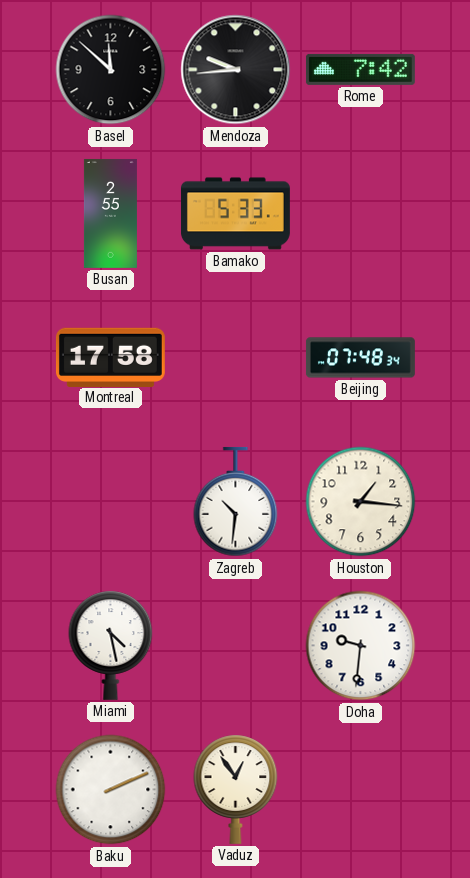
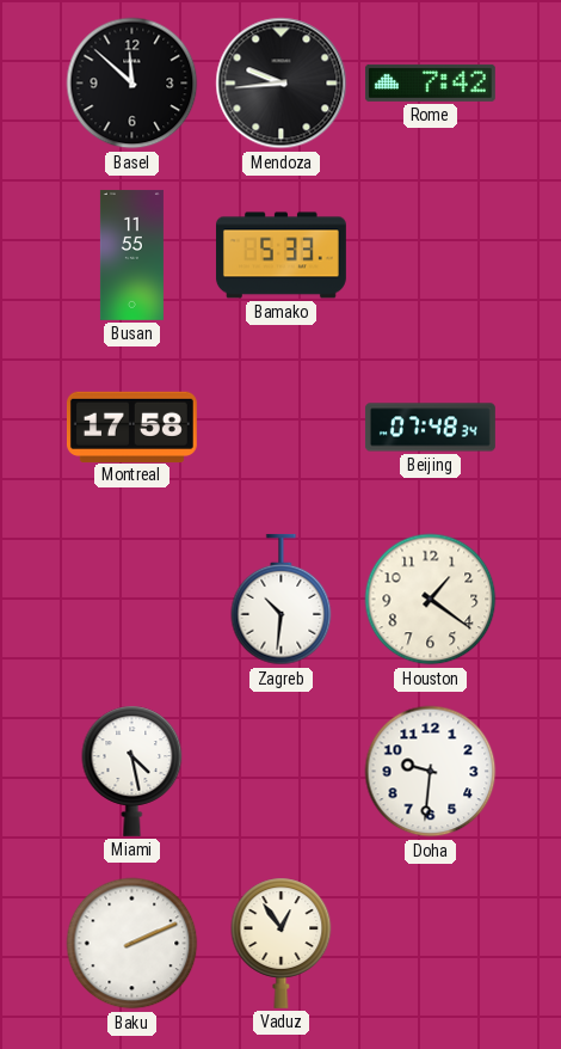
Busan: 2:55 -> 11:55
Houston: 1:16 -> 1:21
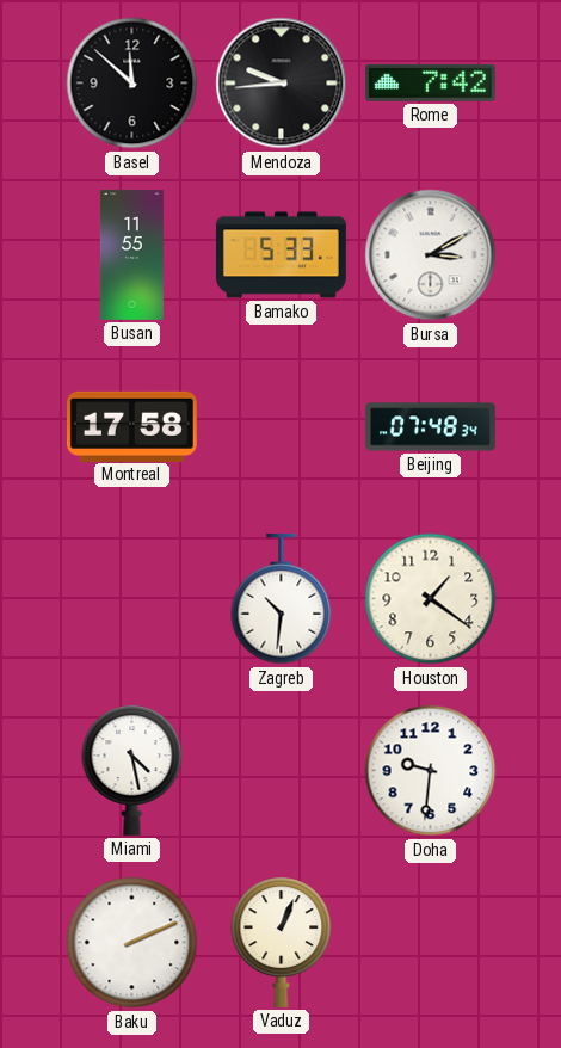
Bursa: none -> 3:10
Vaduz: 12:54 -> 1:04
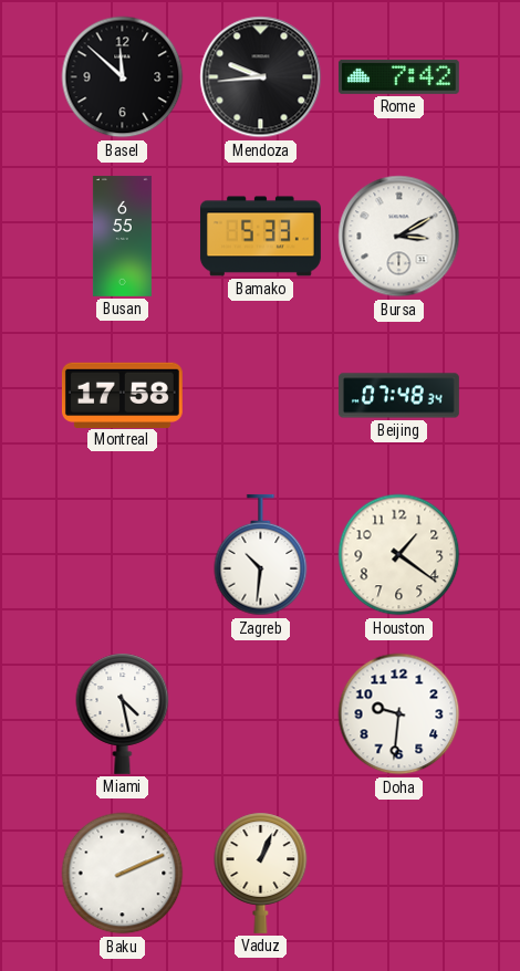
Busan: 11:55 -> 6:55
